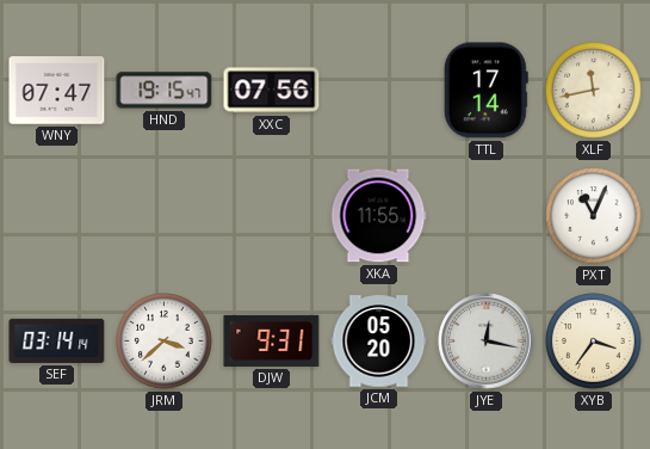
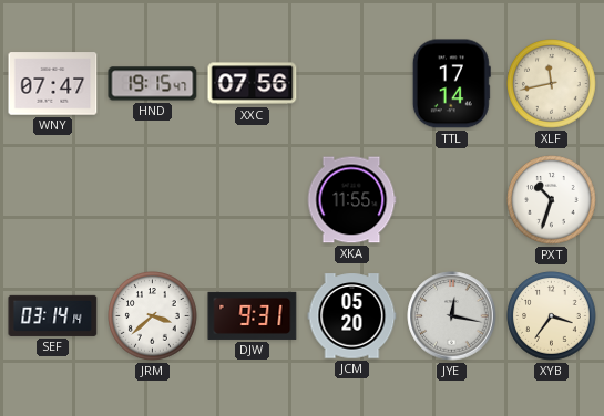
PXT: 11:04 -> 10:33
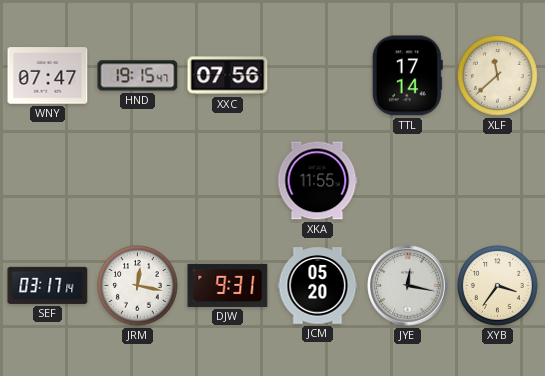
XLF: 11:43 -> 11:38
PXT: 10:33 -> none
SEF: 03:14 -> 03:17
JRM: 3:38 -> 12:17
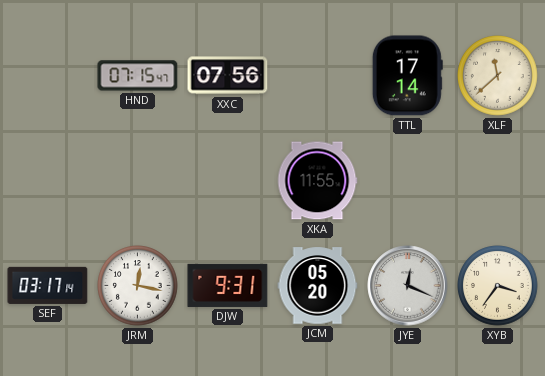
WNY: 07:47 -> none
HND: 19:15 -> 07:15
JYE: 12:17 -> 12:19
